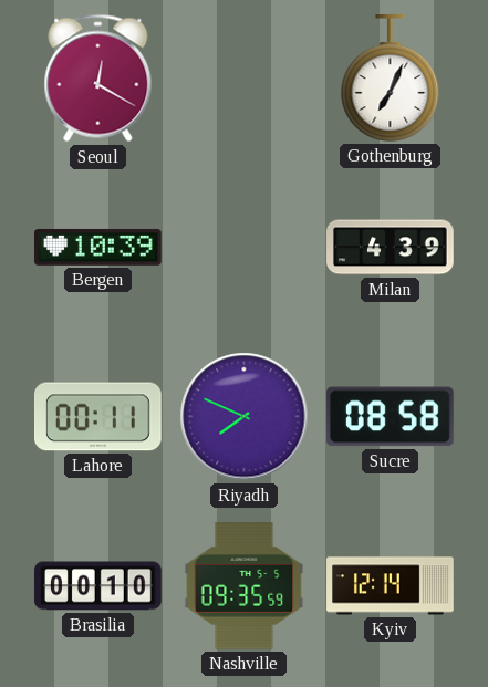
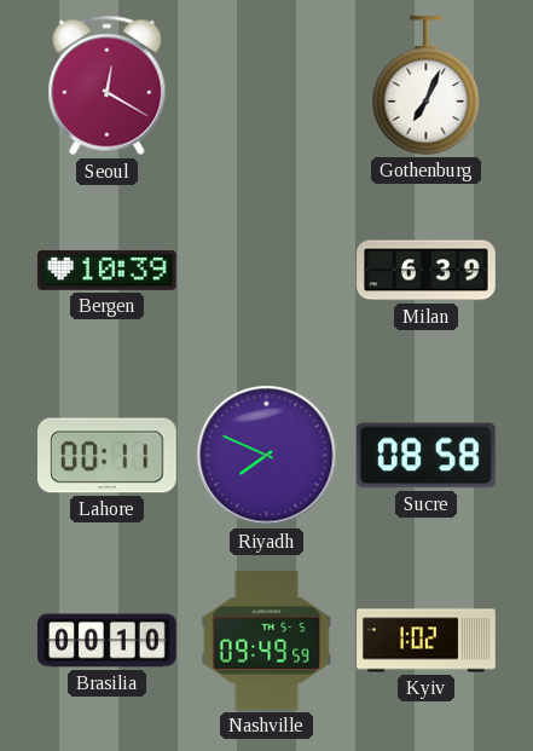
Milan: 4:39 -> 6:39
Nashville: 09:35 -> 09:49
Kyiv: 12:14 -> 1:02
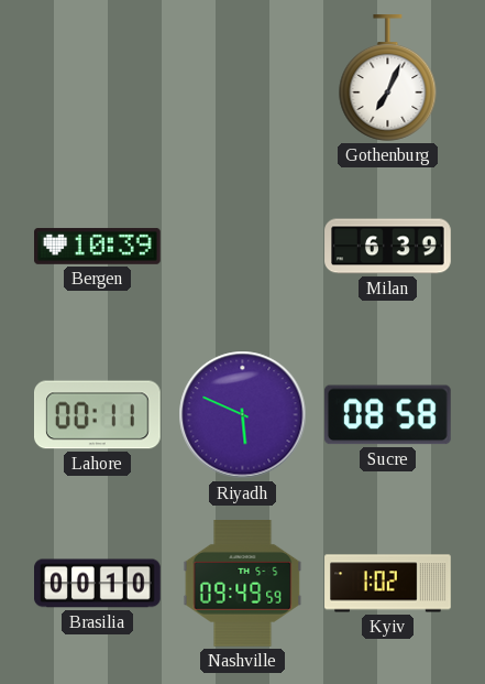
Seoul: 12:20 -> none
Riyadh: 7:49 -> 5:49
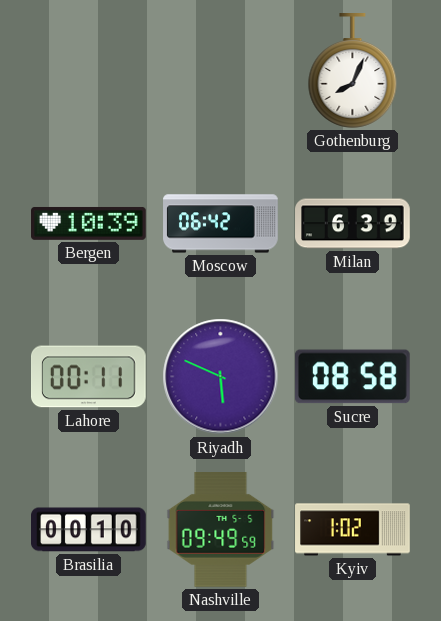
Gothenburg: 7:04 -> 8:04
Moscow: none -> 06:42
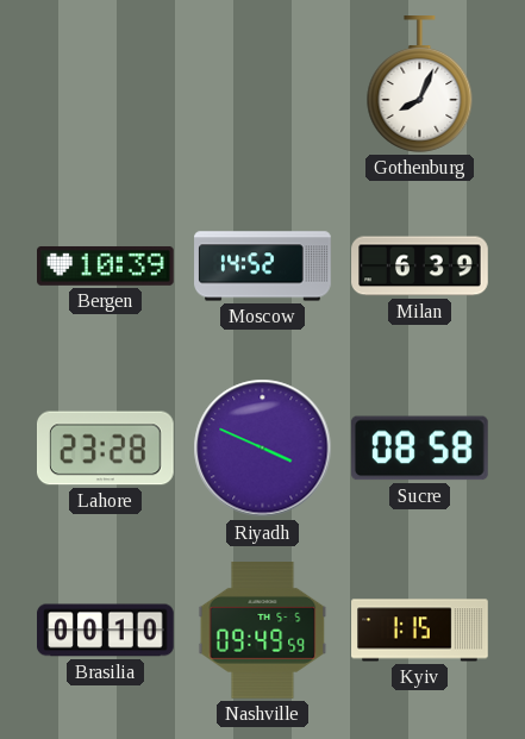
Moscow: 06:42 -> 14:52
Lahore: 00:11 -> 23:28
Riyadh: 5:49 -> 3:49
Kyiv: 1:02 -> 1:15
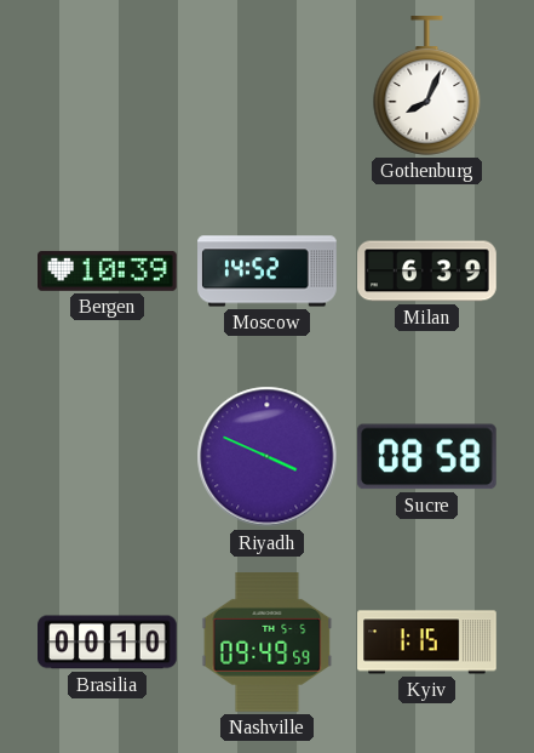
Lahore: 23:28 -> none
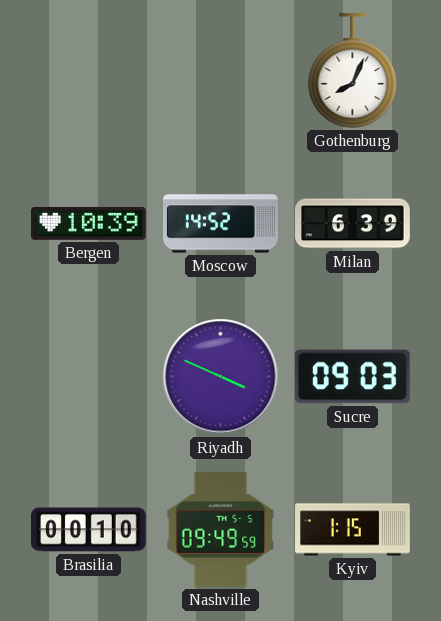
Sucre: 08:58 -> 09:03
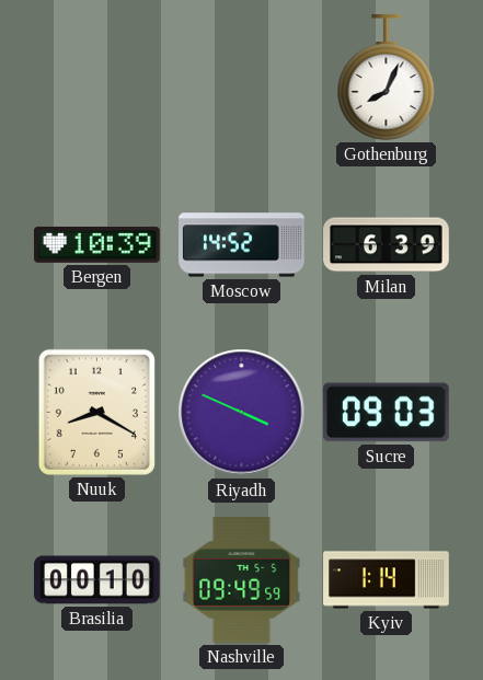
Nuuk: none -> 8:20
Kyiv: 1:15 -> 1:14
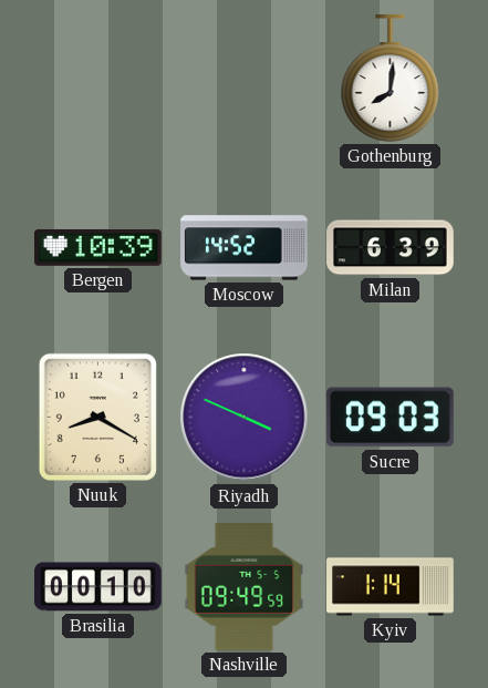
Gothenburg: 8:04 -> 8:01
